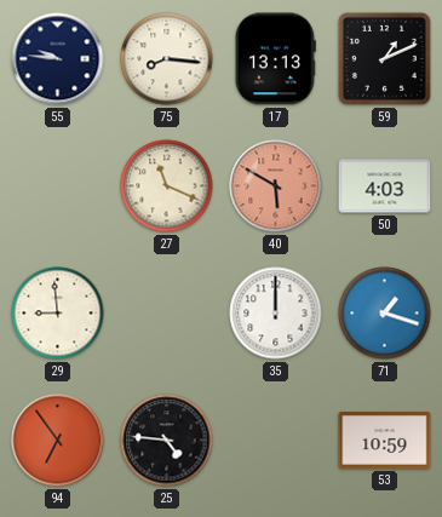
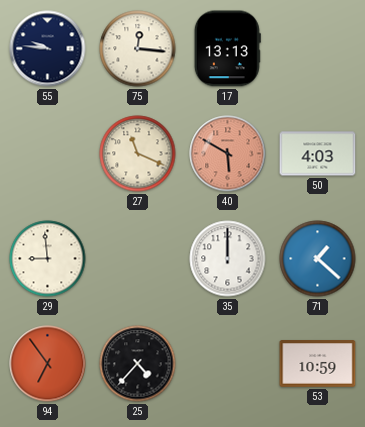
75: 8:16 -> 12:16
59: 1:11 -> none
71: 1:18 -> 1:22
25: 4:46 -> 4:37
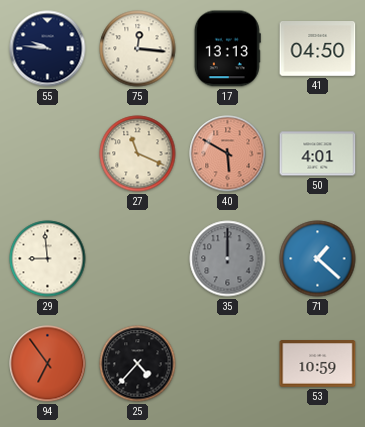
41: none -> 04:50
50: 4:03 -> 4:01
35 dial: white -> grey
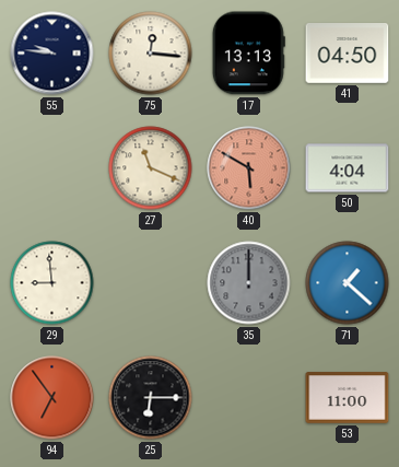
50: 4:01 -> 4:04
25: 4:37 -> 6:15
53: 10:59 -> 11:00
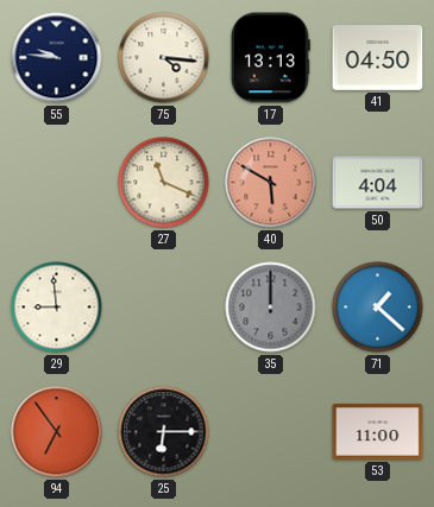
75: 12:16 -> 4:16
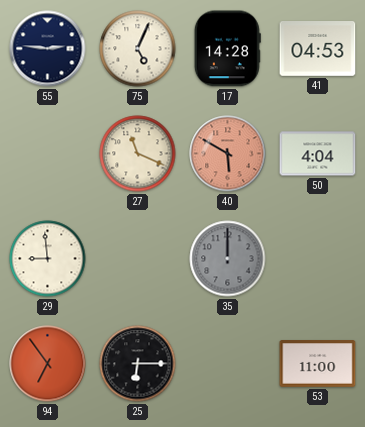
55: 9:46 -> 2:46
75: 4:16 -> 5:04
17: 13:13 -> 14:28
41: 04:50 -> 04:53
71: 1:22 -> none
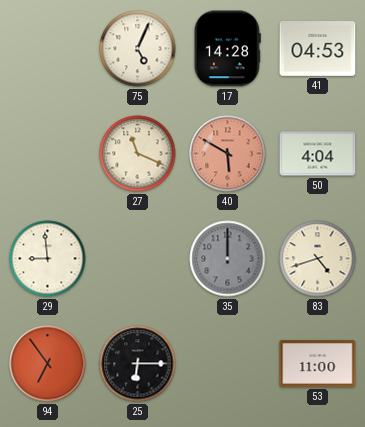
55: 2:46 -> none
83: none -> 4:42
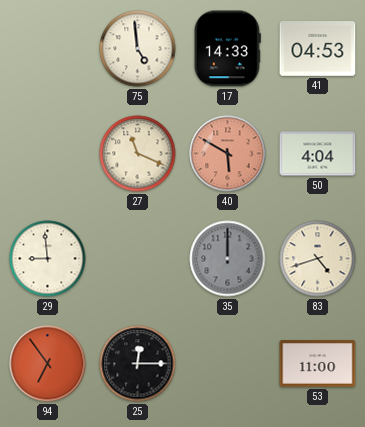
75: 5:04 -> 4:59
17: 14:28 -> 14:33
25: 6:15 -> 12:15
